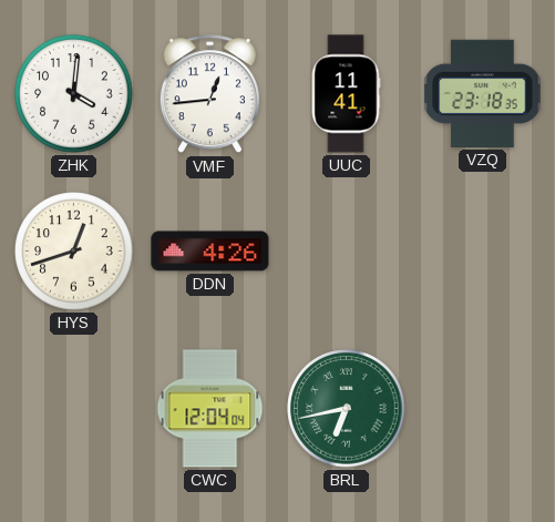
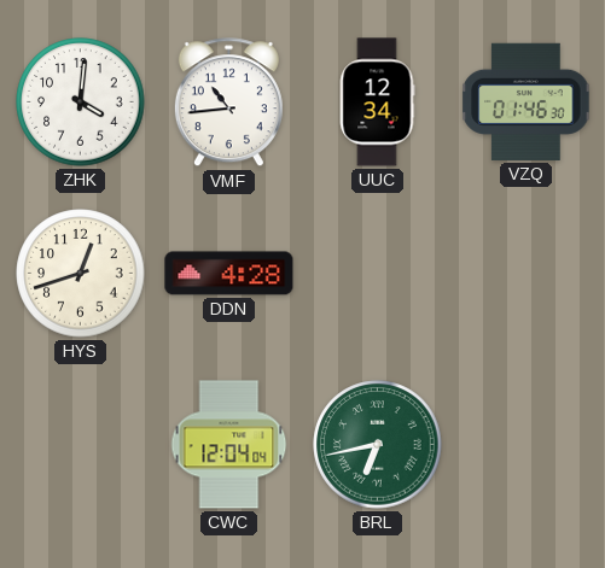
VMF: 12:44 -> 10:44
UUC: 11:41 -> 12:34
VZQ: 23:18 -> 01:46
DDN: 4:26 -> 4:28
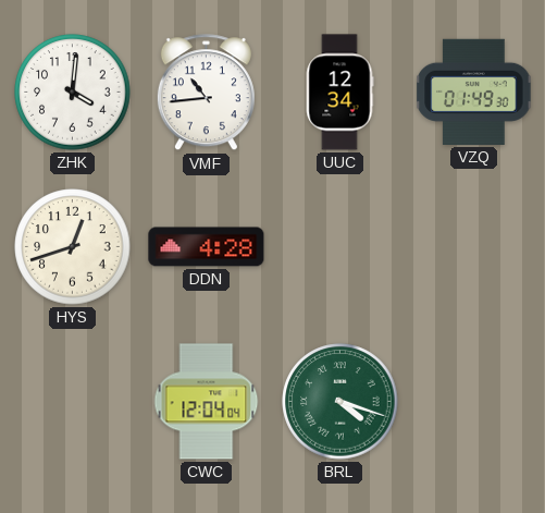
VZQ: 01:46 -> 01:49
BRL: 6:43 -> 4:18
